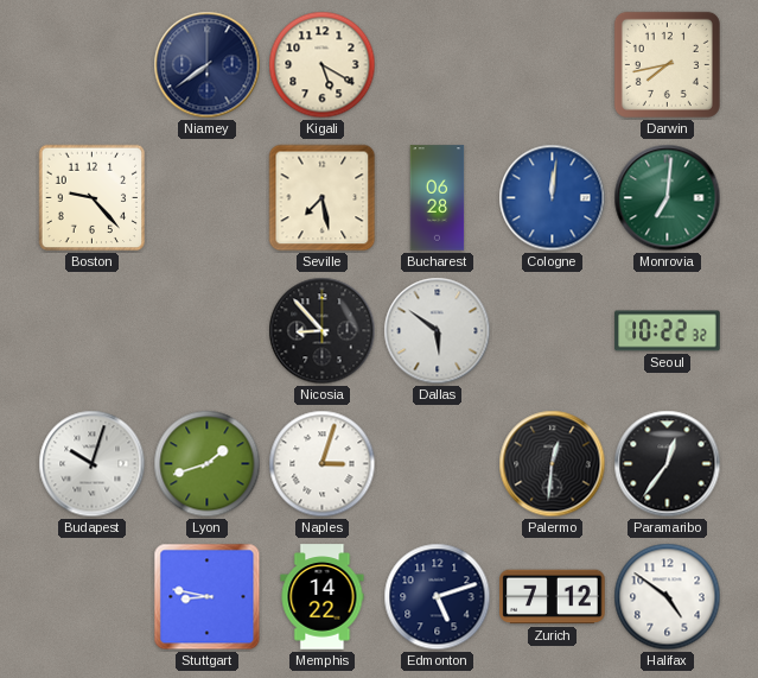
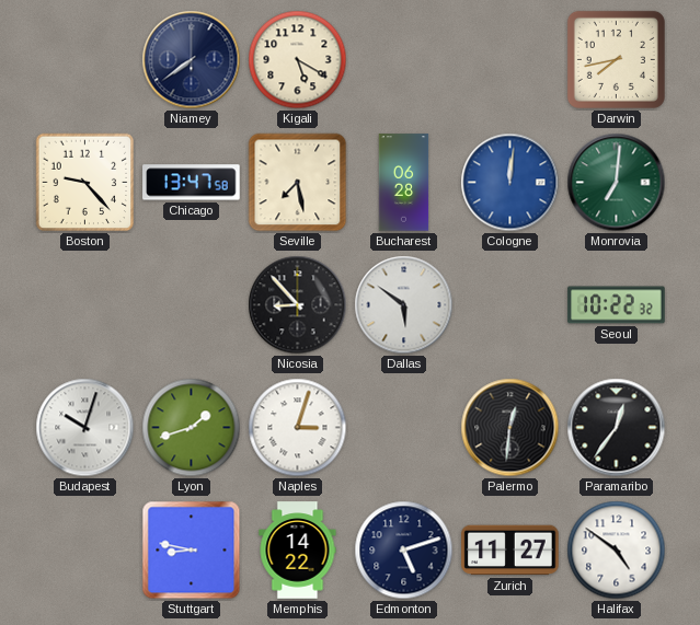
Chicago: none -> 13:47
Zurich: 7:12 -> 11:27
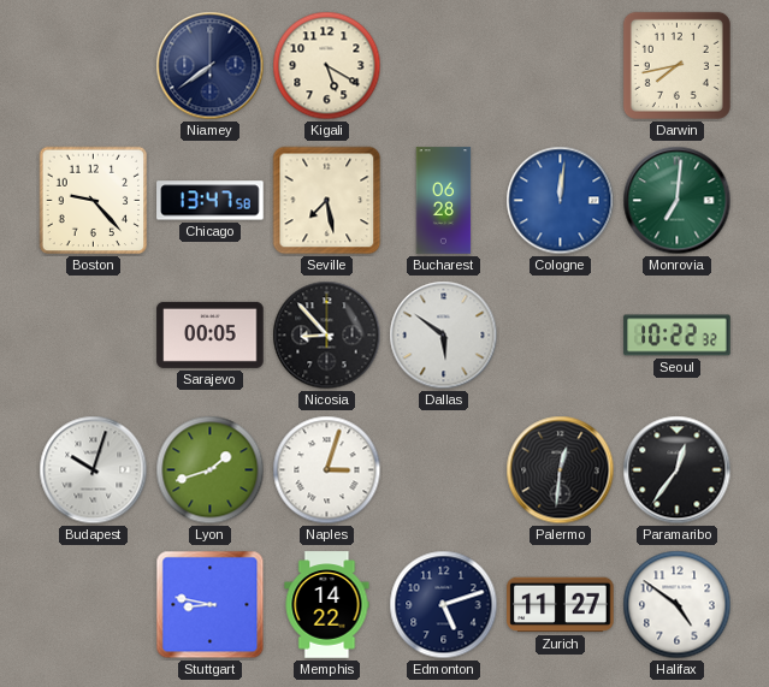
Sarajevo: none -> 00:05
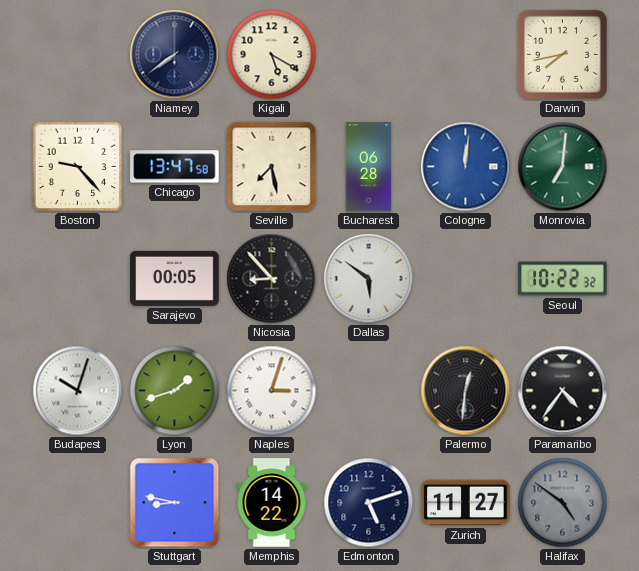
Paramaribo: 12:36 -> 4:36
Halifax dial: white -> grey
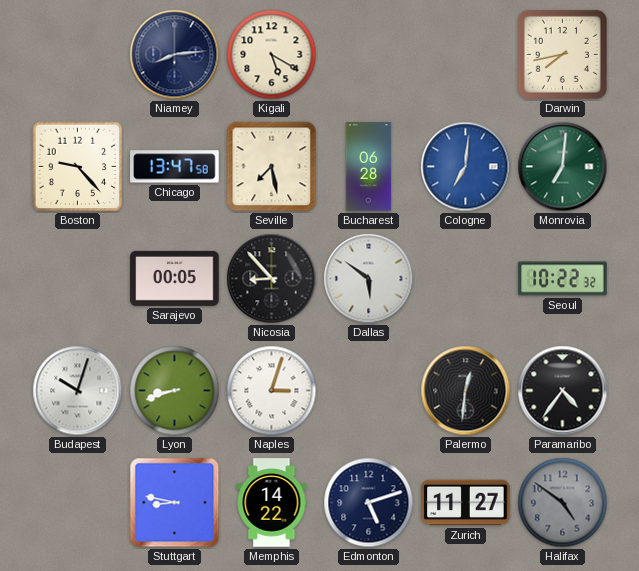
Niamey: 7:39 -> 8:14
Cologne: 12:01 -> 7:01
Lyon: 1:42 -> 8:42
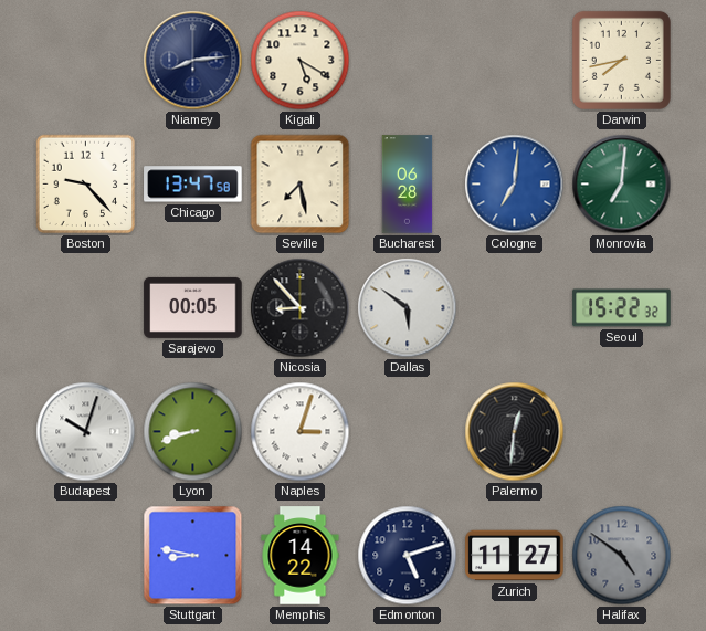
Seoul: 10:22 -> 15:22
Paramaribo: 4:36 -> none
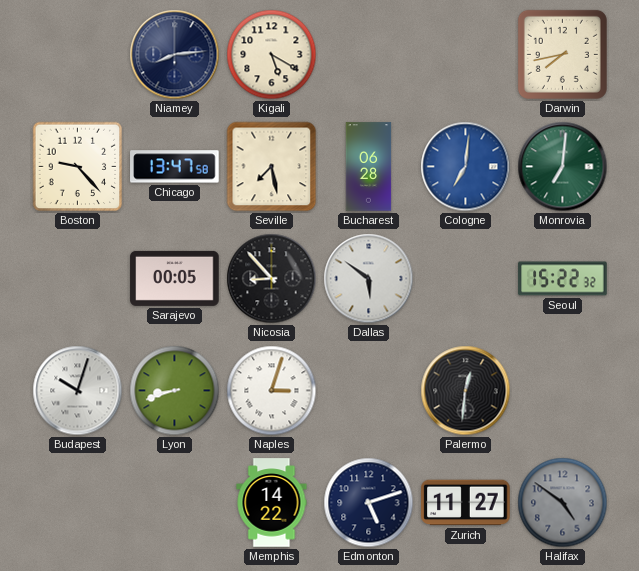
Stuttgart: 8:47 -> none
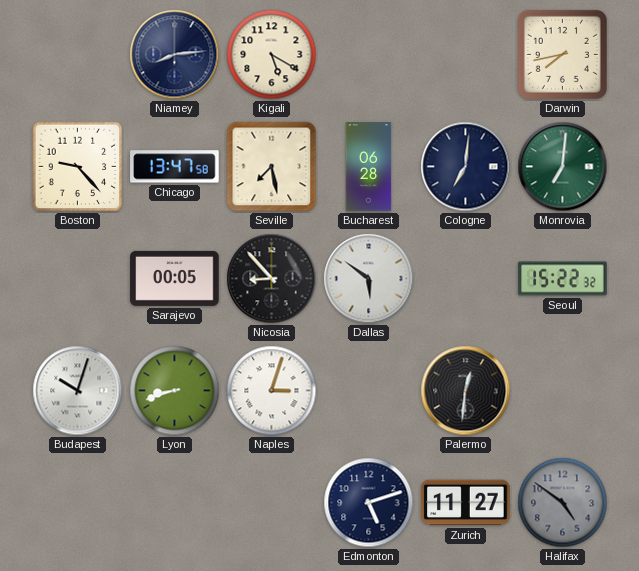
Cologne dial: blue -> navy
Memphis: 14:22 -> none
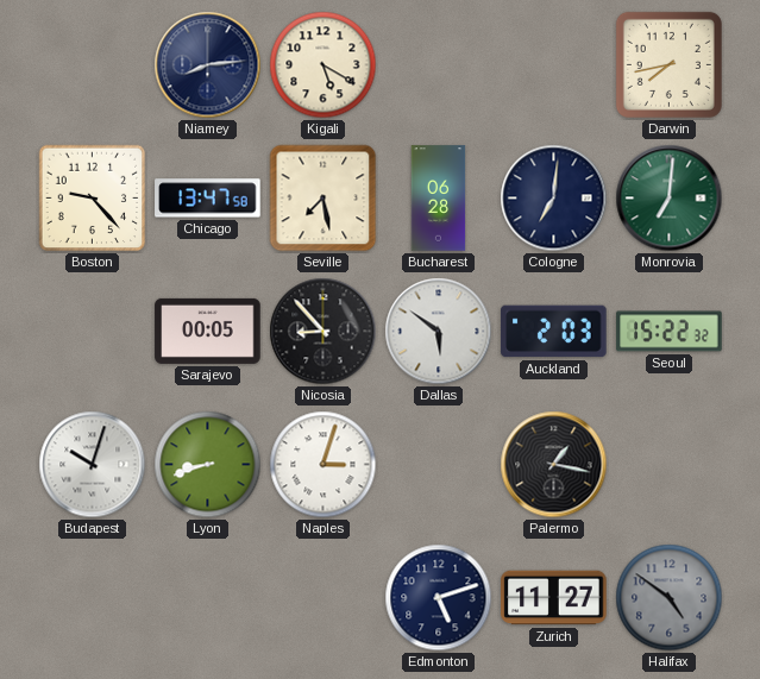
Auckland: none -> 2:03
Palermo: 12:31 -> 1:17
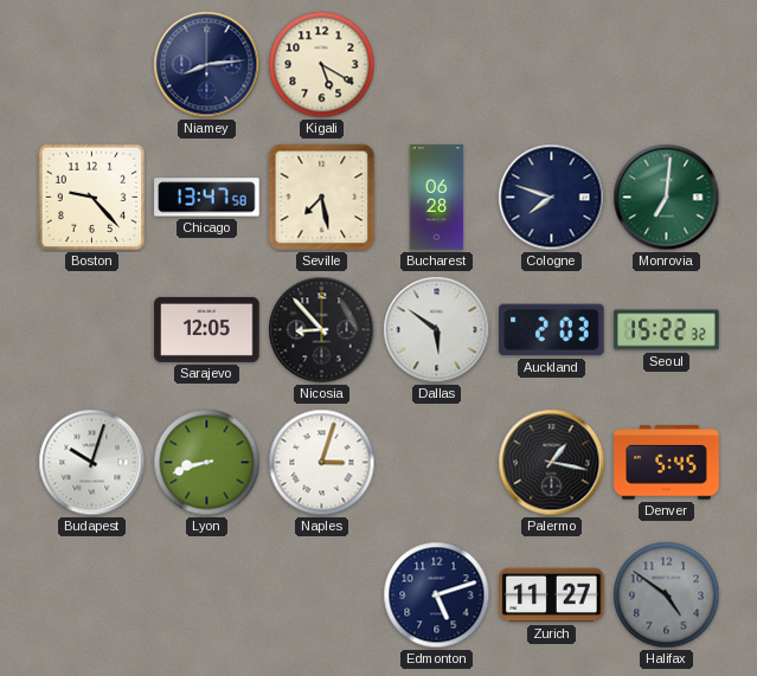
Darwin: 7:43 -> none
Cologne: 7:01 -> 7:48
Sarajevo: 00:05 -> 12:05
Denver: none -> 5:45
